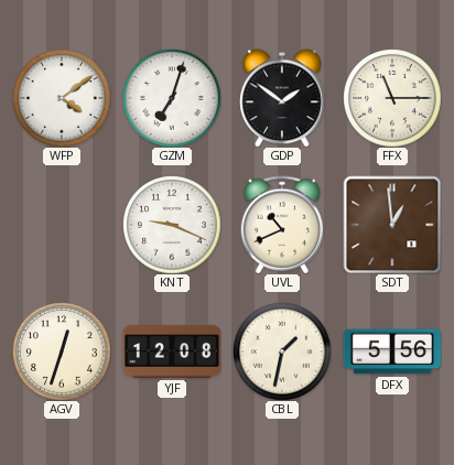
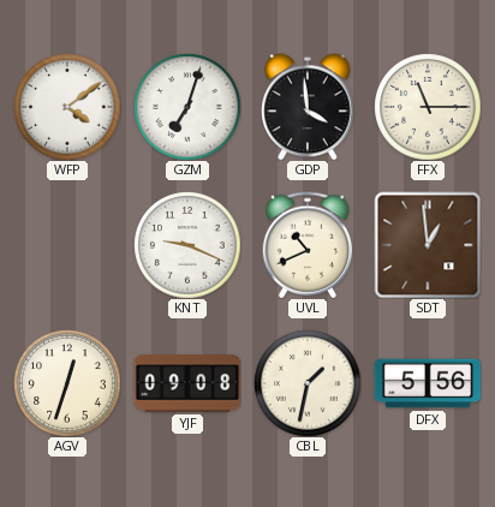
GDP: 1:51 -> 3:59
YJF: 12:08 -> 09:08
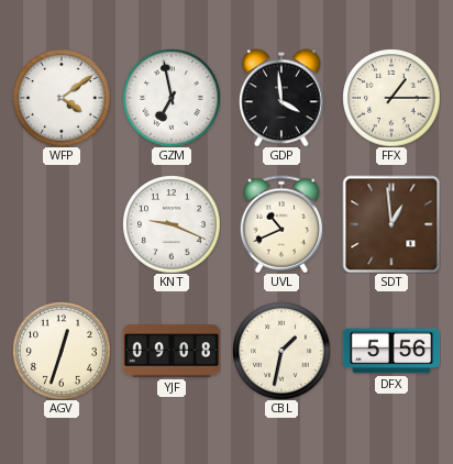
GZM: 7:03 -> 6:58
FFX: 11:15 -> 1:15
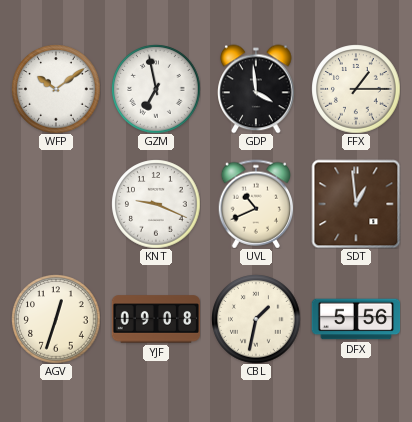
WFP: 4:09 -> 10:09
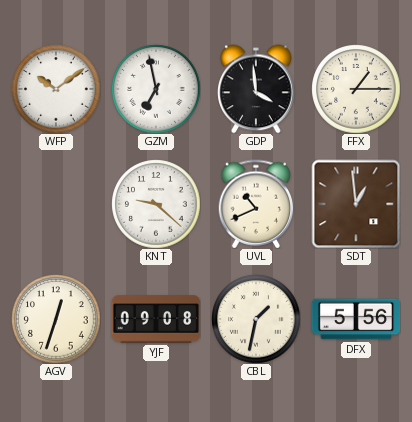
KNT: 9:19 -> 9:22
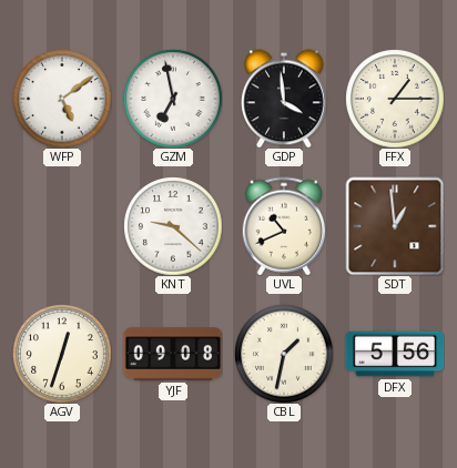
WFP: 10:09 -> 5:09
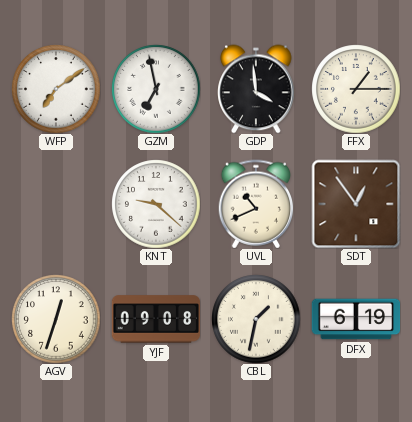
WFP: 5:09 -> 7:09
SDT: 12:59 -> 12:54
DFX: 5:56 -> 6:19
